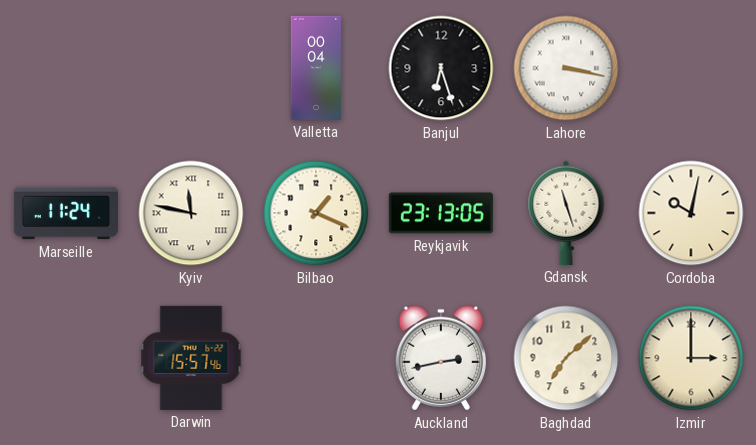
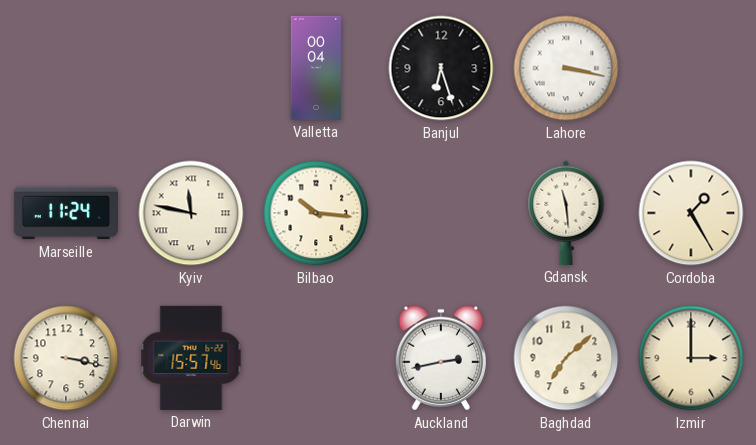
Bilbao: 1:19 -> 10:16
Reykjavik: 23:13 -> none
Gdansk: 11:27 -> 11:29
Cordoba: 10:02 -> 1:25
Chennai: none -> 3:17
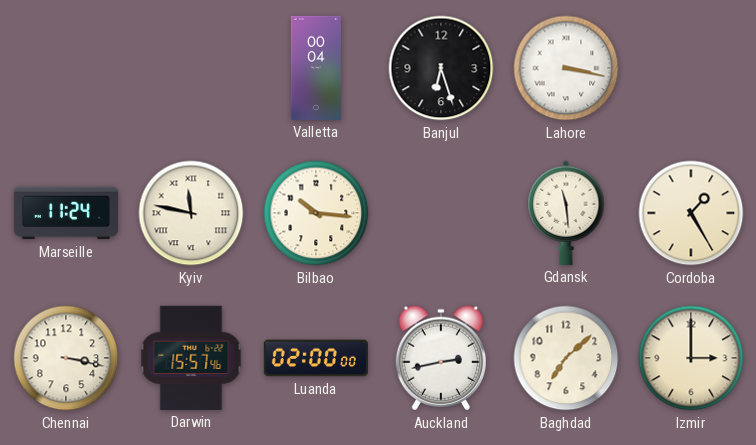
Luanda: none -> 02:00
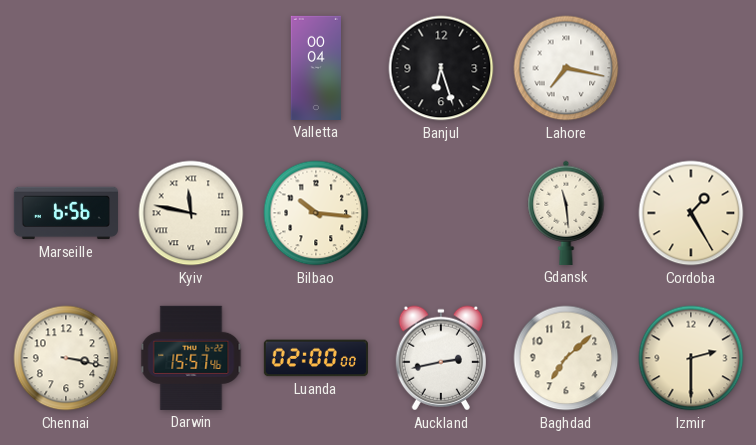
Lahore: 3:17 -> 7:17
Marseille: 11:24 -> 6:56
Izmir: 3:00 -> 2:30
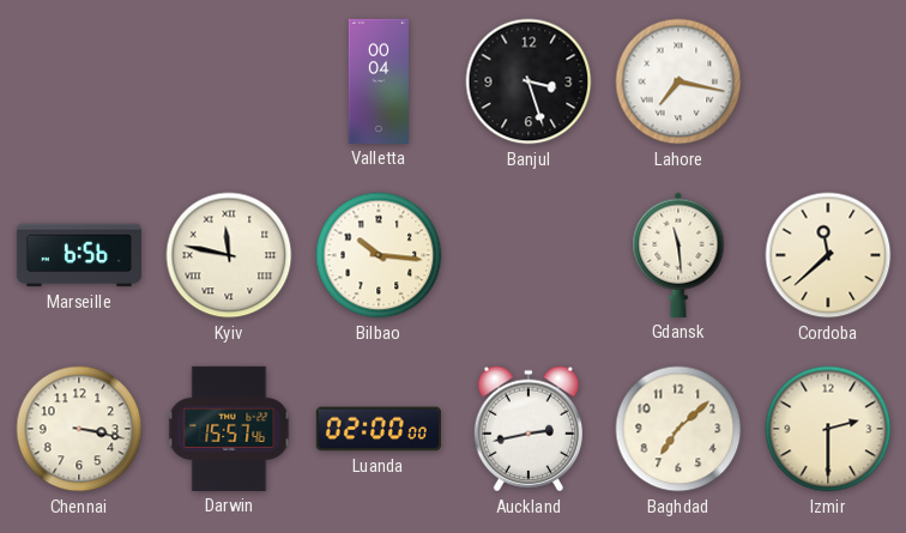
Banjul: 6:27 -> 3:27
Cordoba: 1:25 -> 11:38
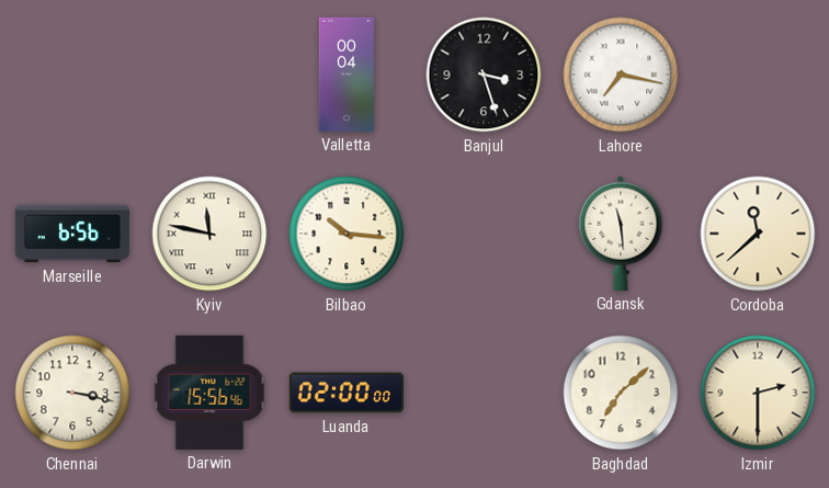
Darwin: 15:57 -> 15:56
Auckland: 2:43 -> none
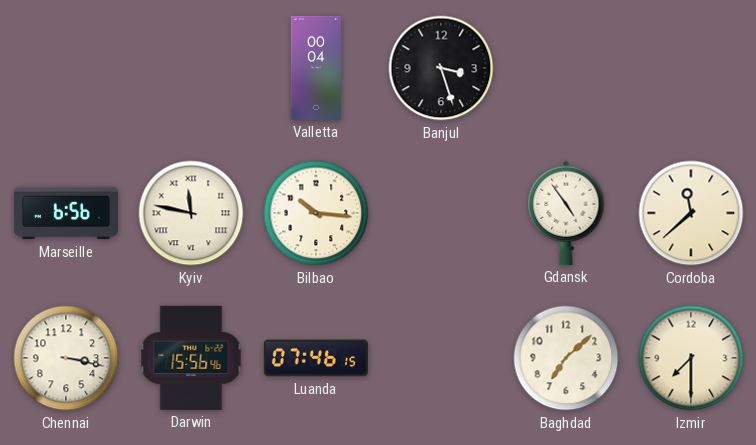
Lahore: 7:17 -> none
Gdansk: 11:29 -> 4:54
Luanda: 02:00 -> 07:46
Izmir: 2:30 -> 7:30
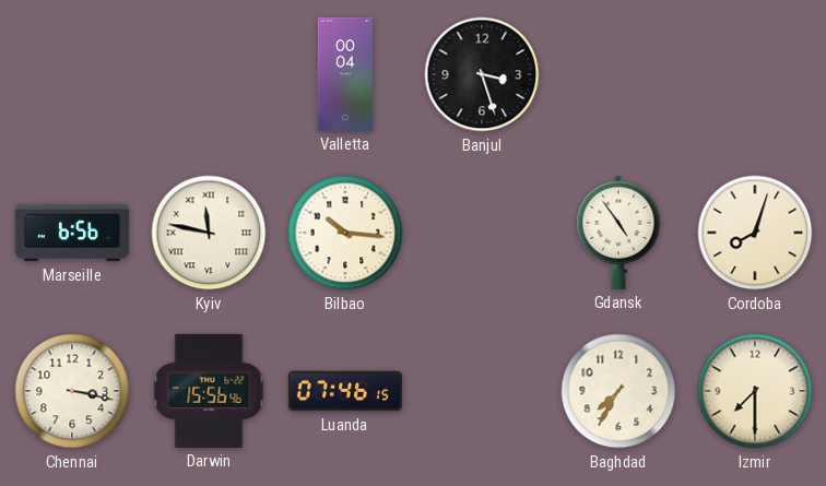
Cordoba: 11:38 -> 8:03
Baghdad: 7:08 -> 7:35
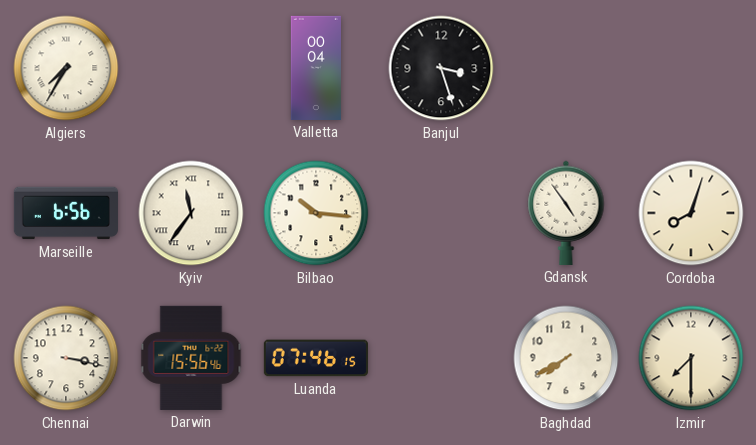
Algiers: none -> 7:35
Kyiv: 11:47 -> 11:36
Baghdad: 7:35 -> 7:40
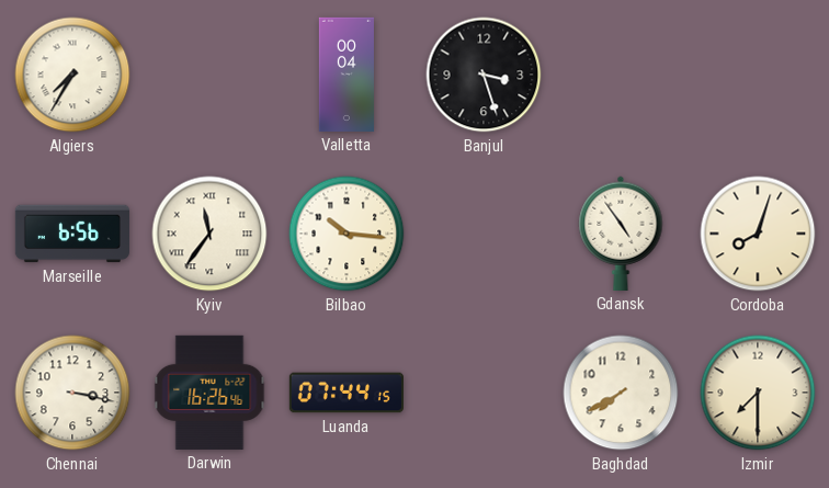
Darwin: 15:56 -> 16:26
Luanda: 07:46 -> 07:44
